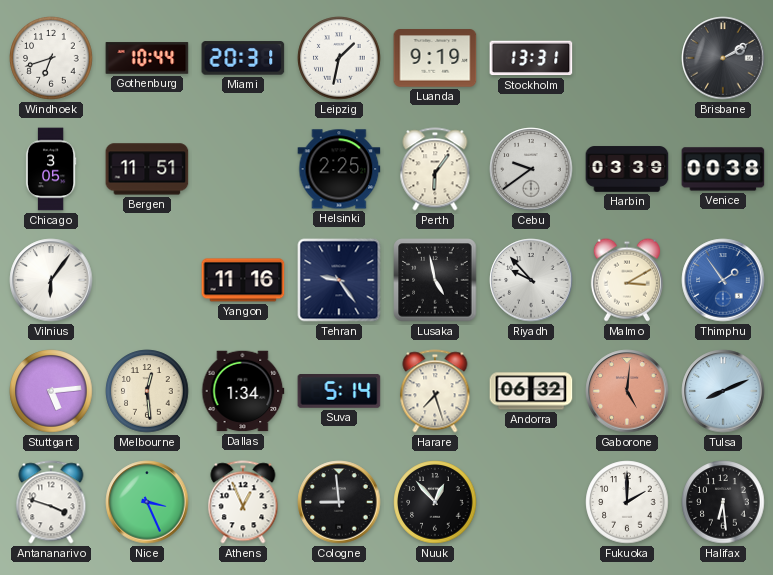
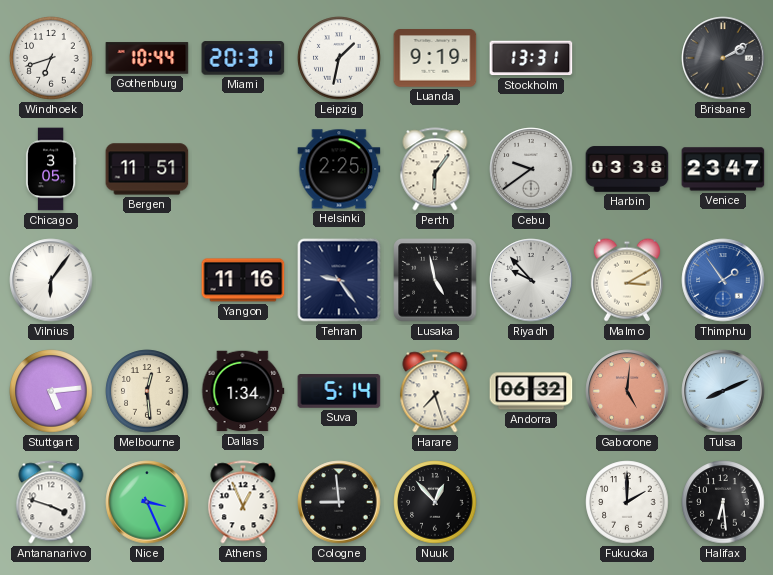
Harbin: 03:39 -> 03:38
Venice: 00:38 -> 23:47
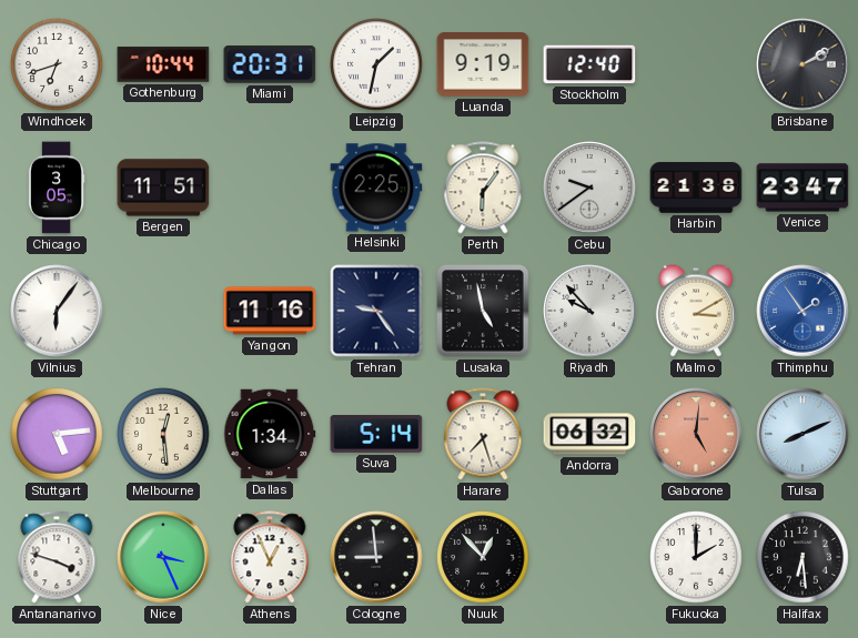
Stockholm: 13:31 -> 12:40
Harbin: 03:38 -> 21:38
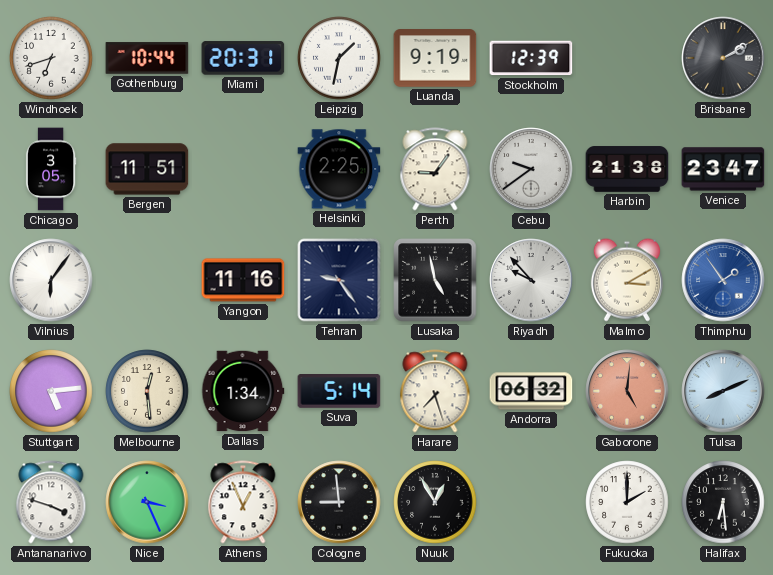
Stockholm: 12:40 -> 12:39
Perth: 6:06 -> 9:06
Nuuk: 12:53 -> 12:55
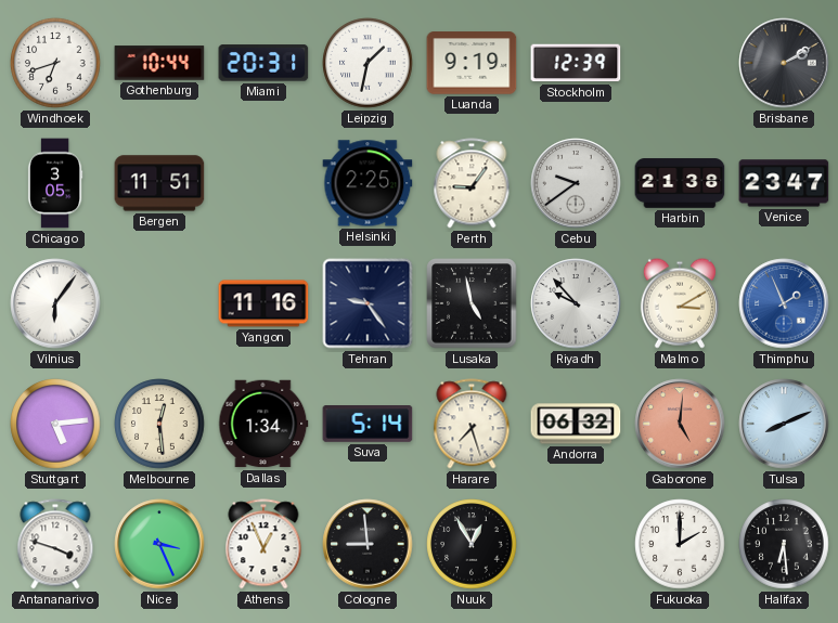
Thimphu: 1:54 -> 1:56
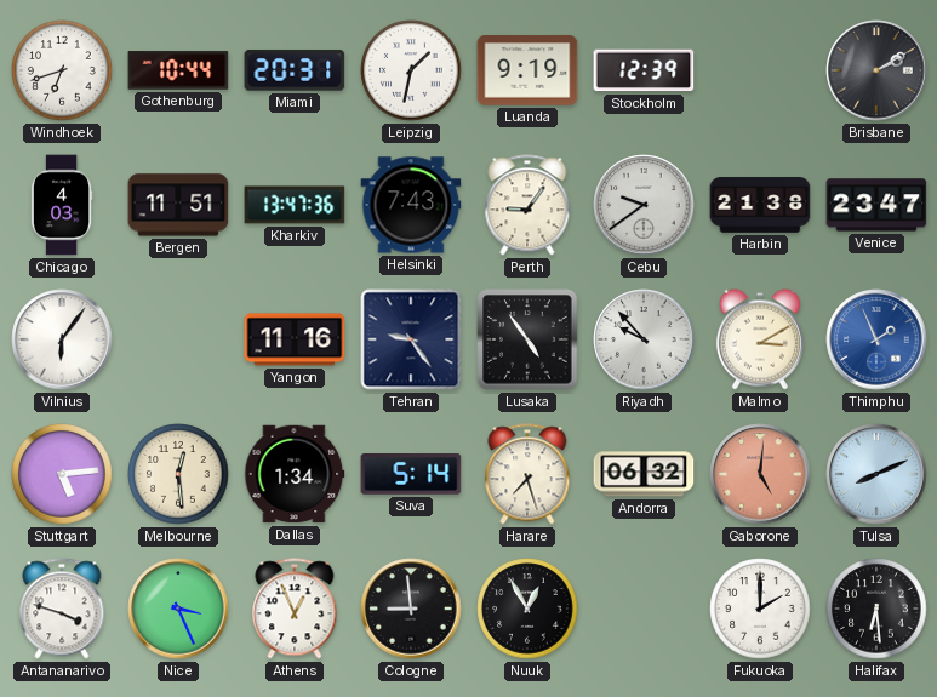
Chicago: 3:05 -> 4:03
Kharkiv: none -> 13:47
Helsinki: 2:25 -> 7:43
Lusaka: 4:58 -> 4:54
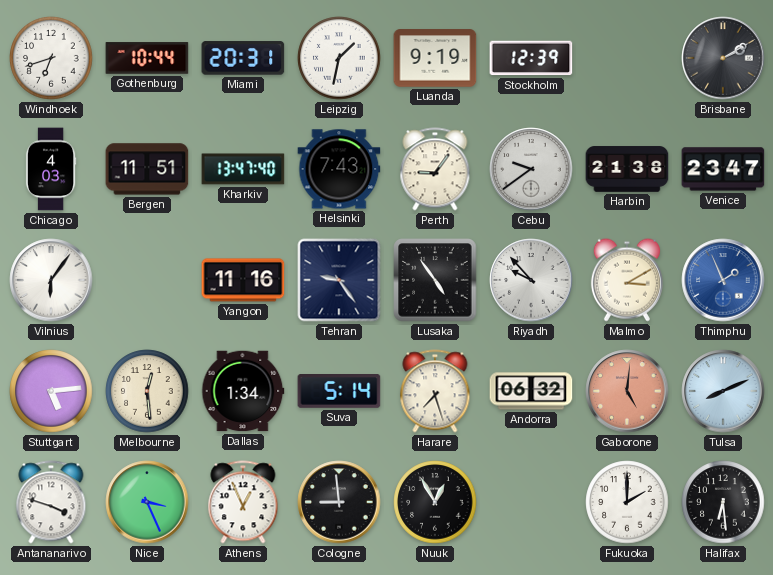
Kharkiv: 13:47:36 -> 13:47:40
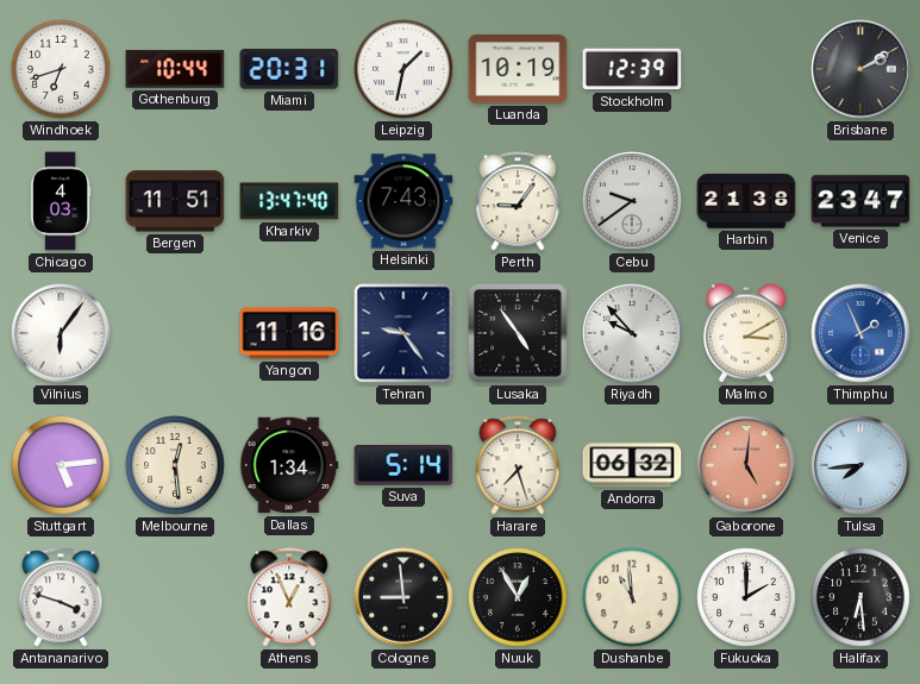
Luanda: 9:19 -> 10:19
Tulsa: 8:11 -> 7:44
Nice: 3:26 -> none
Dushanbe: none -> 10:59
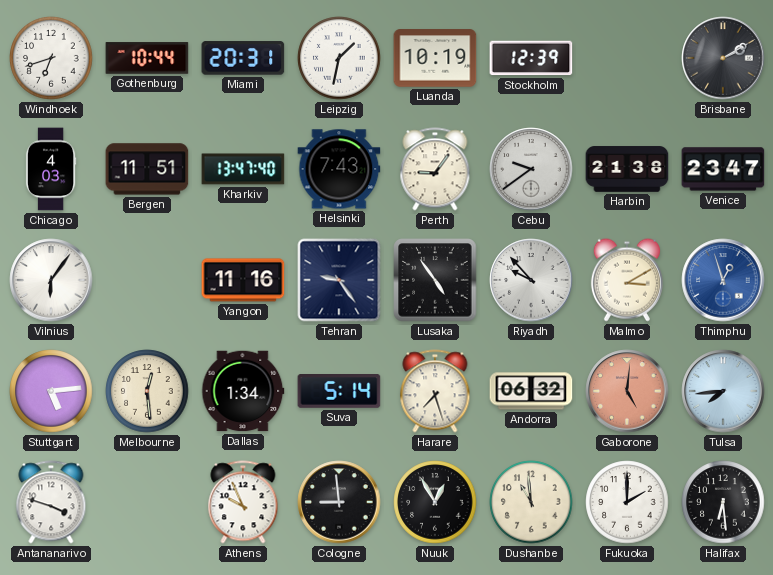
Thimphu: 1:56 -> 12:57
Athens: 12:56 -> 9:56
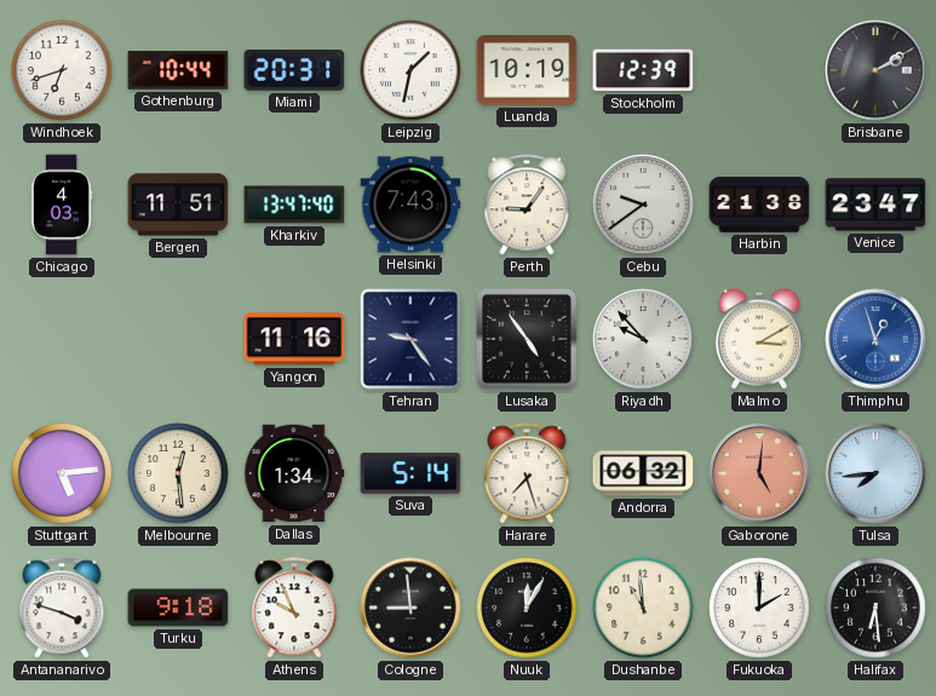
Vilnius: 6:06 -> none
Turku: none -> 9:18
Nuuk: 12:55 -> 12:05
